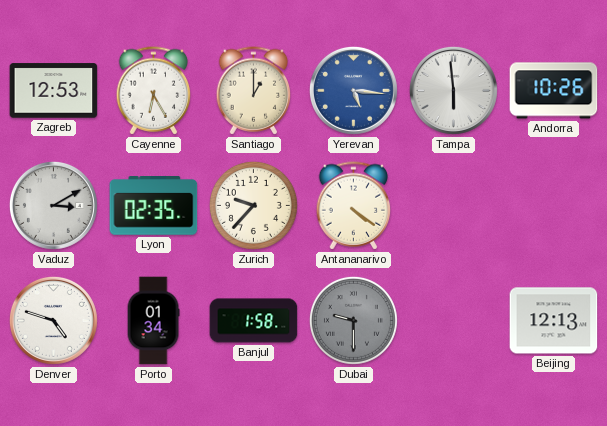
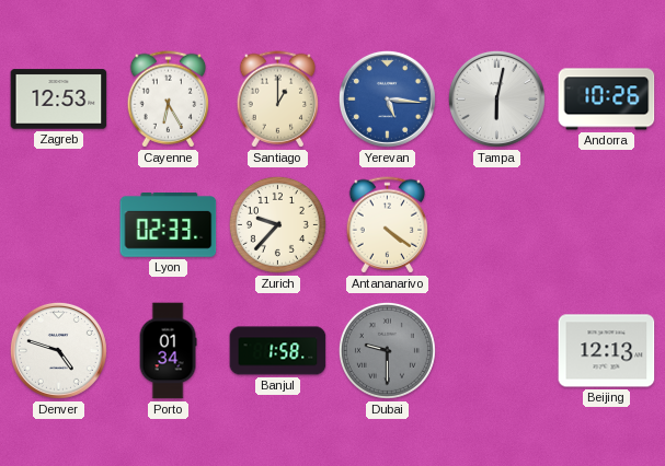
Tampa: 5:59 -> 6:02
Vaduz: 3:10 -> none
Lyon: 02:35 -> 02:33
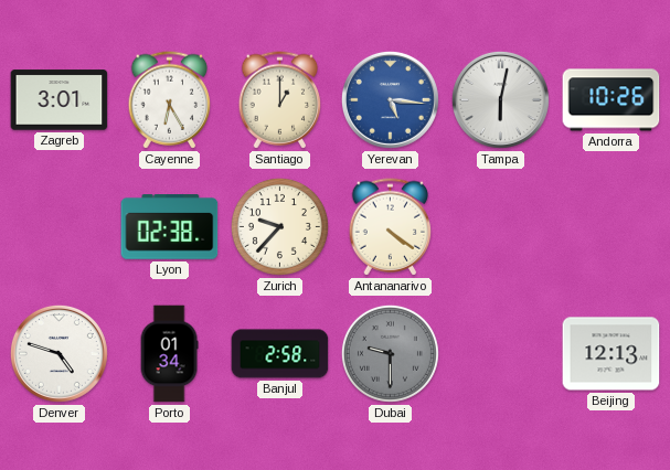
Zagreb: 12:53 -> 3:01
Lyon: 02:33 -> 02:38
Banjul: 1:58 -> 2:58
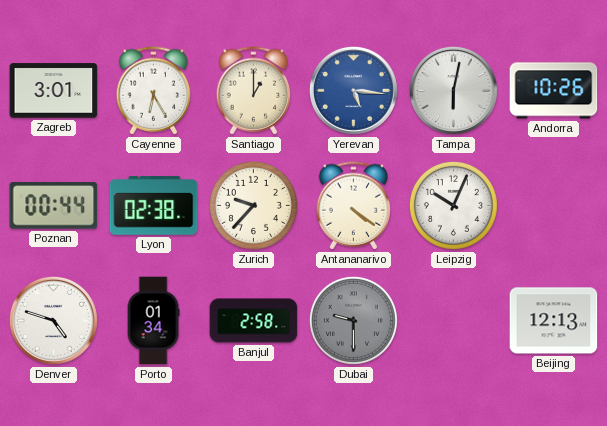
Poznan: none -> 00:44
Leipzig: none -> 10:04
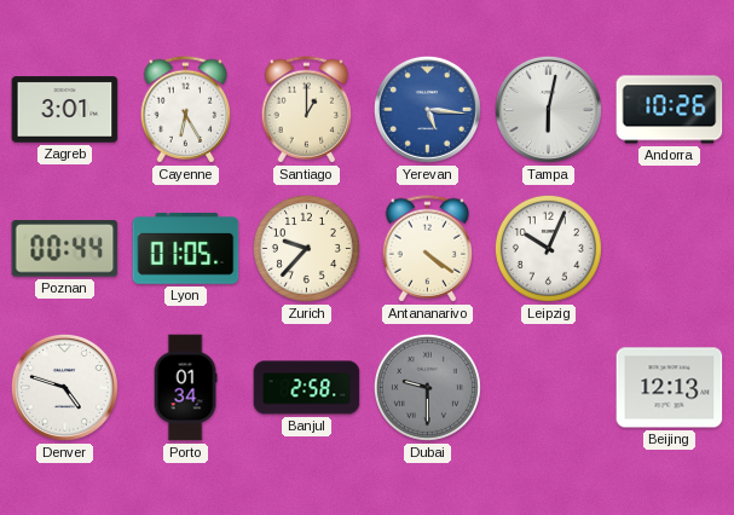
Lyon: 02:38 -> 01:05
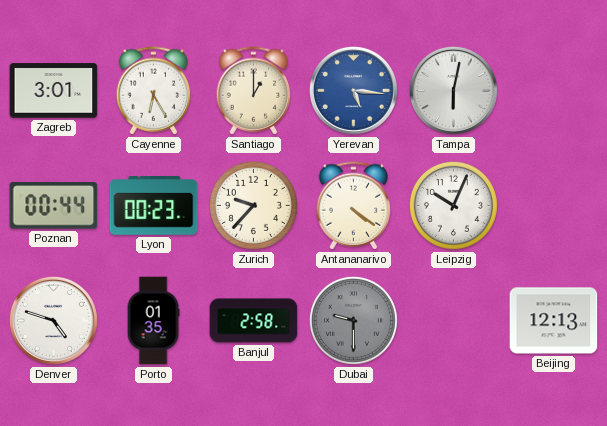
Andorra: 10:26 -> none
Lyon: 01:05 -> 00:23
Porto: 01:34 -> 01:35
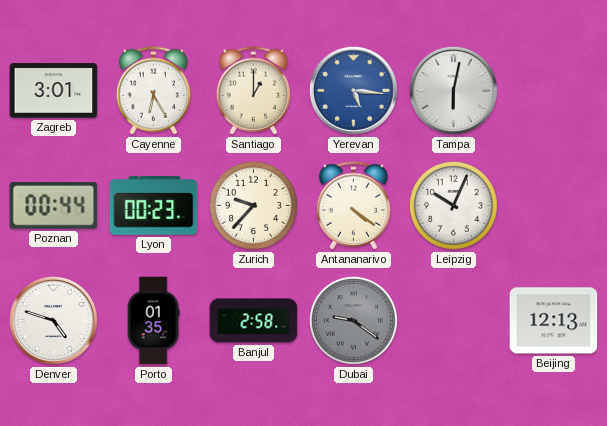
Dubai: 9:30 -> 9:21
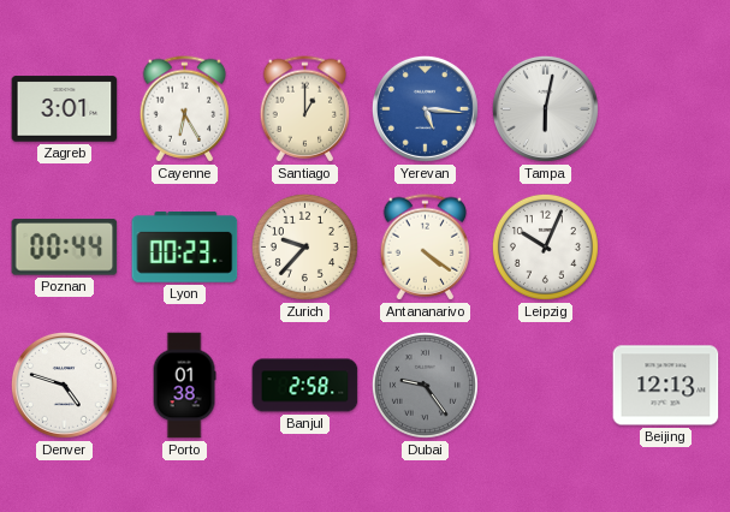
Porto: 01:35 -> 01:38
Dubai: 9:21 -> 9:24
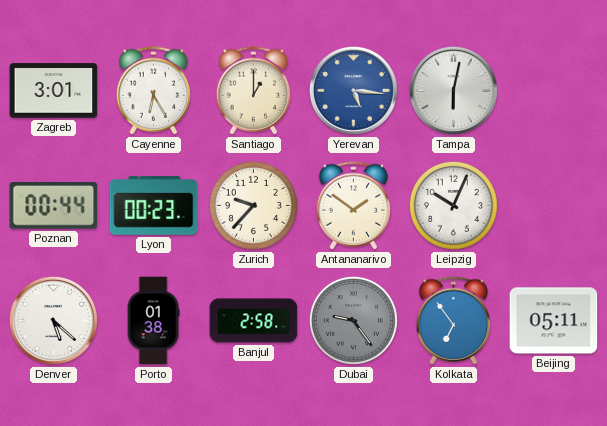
Antananarivo: 4:21 -> 1:51
Denver: 4:48 -> 5:22
Kolkata: none -> 6:54
Beijing: 12:13 -> 05:11
